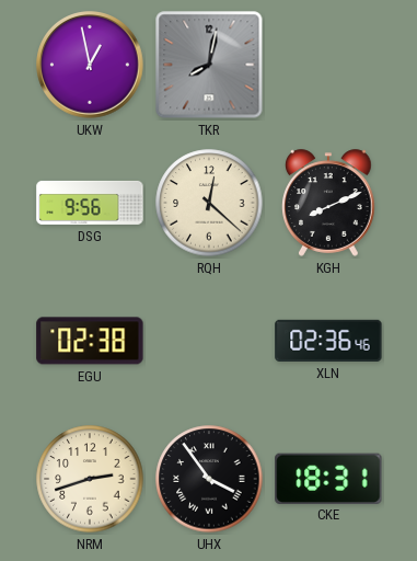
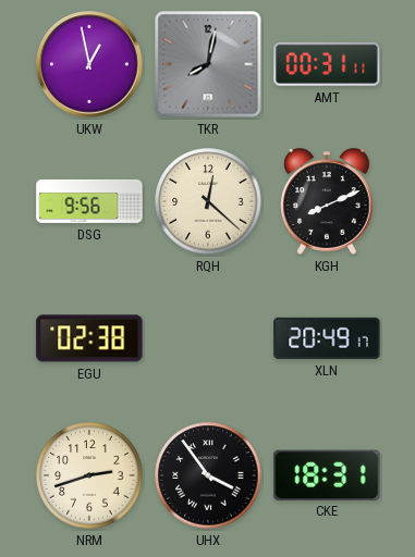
AMT: none -> 00:31
XLN: 02:36 -> 20:49
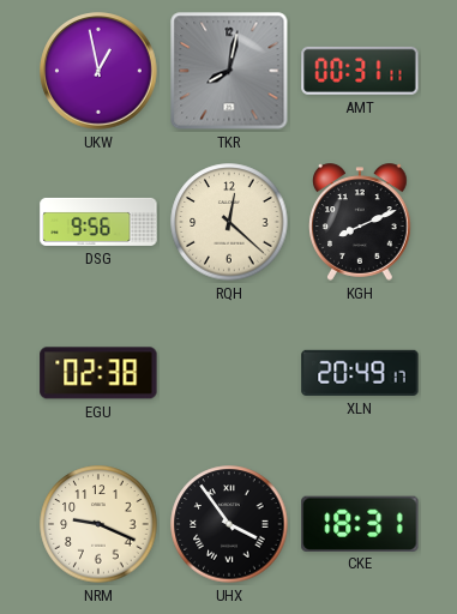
NRM: 2:42 -> 9:19
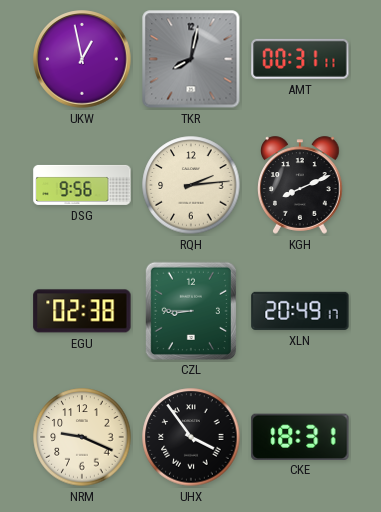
RQH: 12:22 -> 2:14
CZL: none -> 8:45
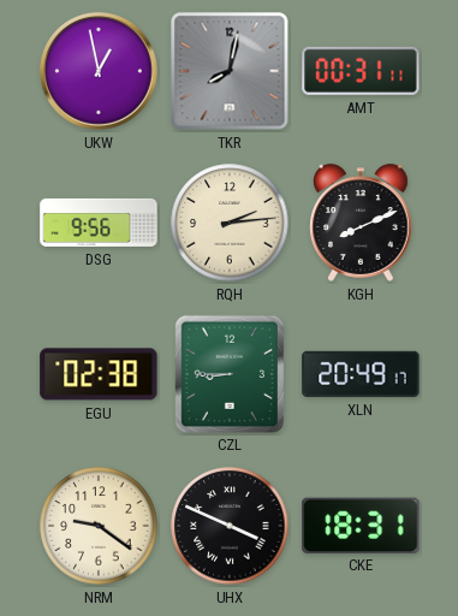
NRM: 9:19 -> 9:21
UHX: 3:54 -> 3:49
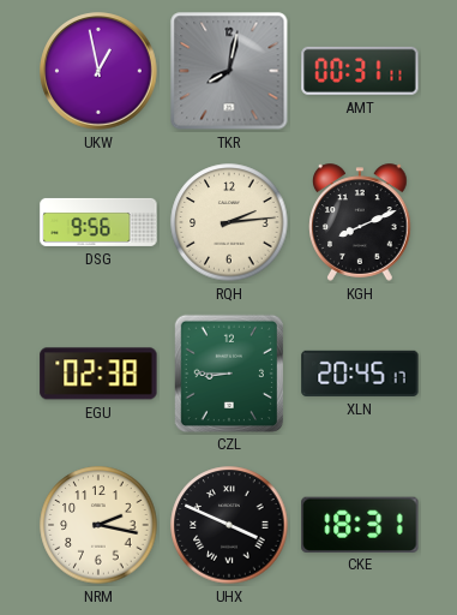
XLN: 20:49 -> 20:45
NRM: 9:21 -> 2:17
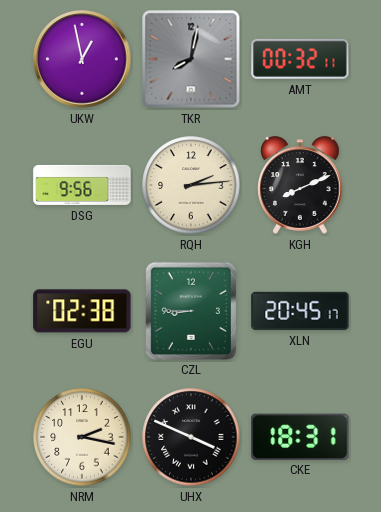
AMT: 00:31 -> 00:32
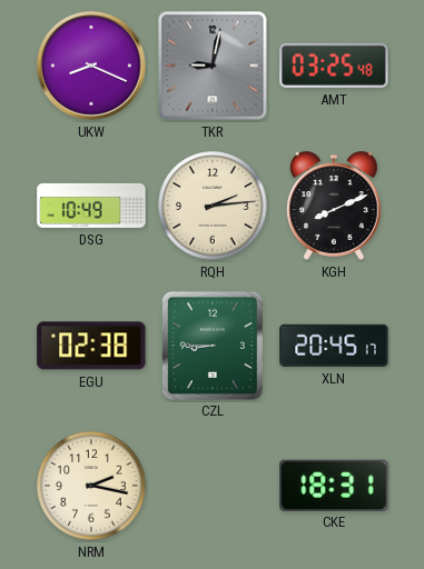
UKW: 12:58 -> 8:19
TKR: 8:02 -> 9:02
AMT: 00:32 -> 03:25
DSG: 9:56 -> 10:49
UHX: 3:49 -> none
